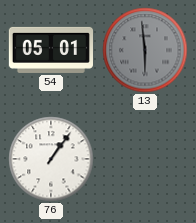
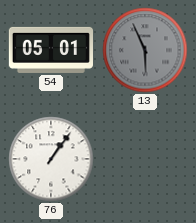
13: 5:59 -> 5:56
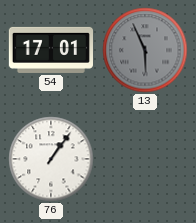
54: 05:01 -> 17:01
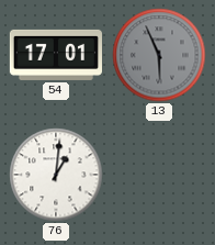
76: 1:06 -> 1:01
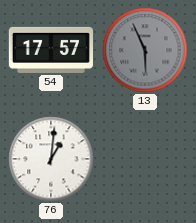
54: 17:01 -> 17:57
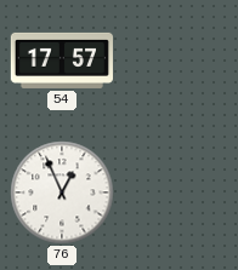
13: 5:56 -> none
76: 1:01 -> 12:56
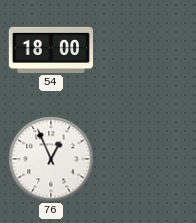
54: 17:57 -> 18:00
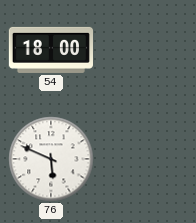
76: 12:56 -> 5:49
